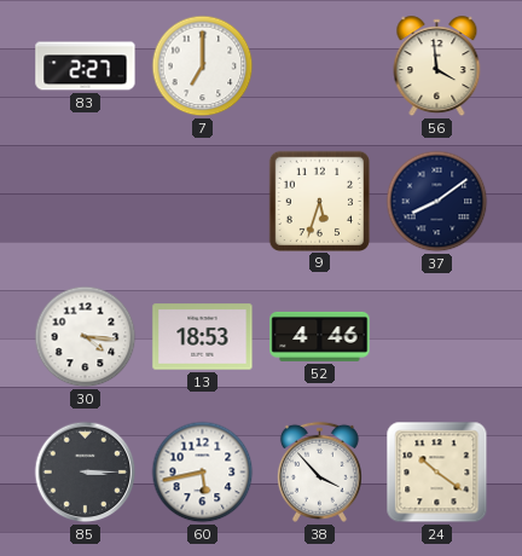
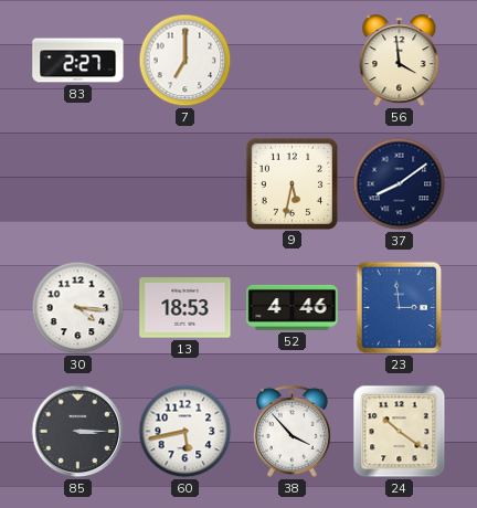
9: 5:33 -> 5:32
23: none -> 2:59
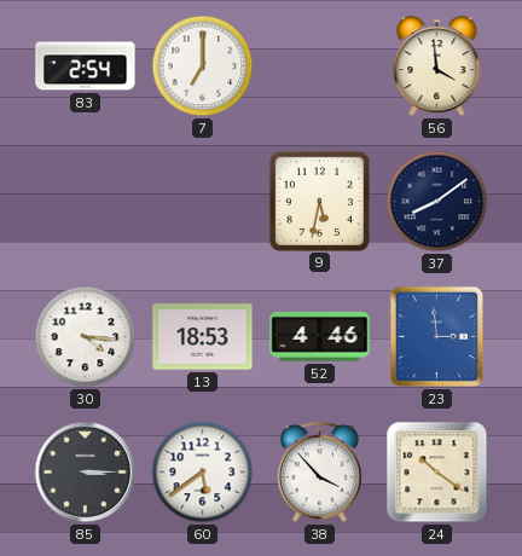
83: 2:27 -> 2:54
60: 5:43 -> 5:39
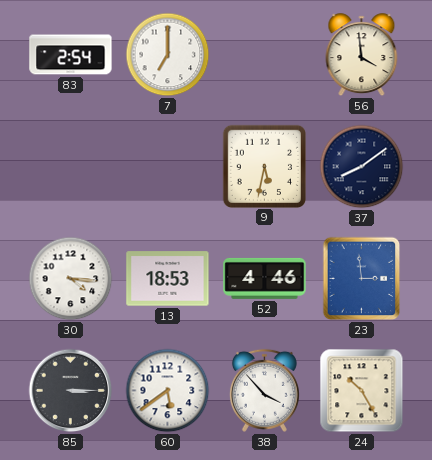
24: 10:21 -> 10:25
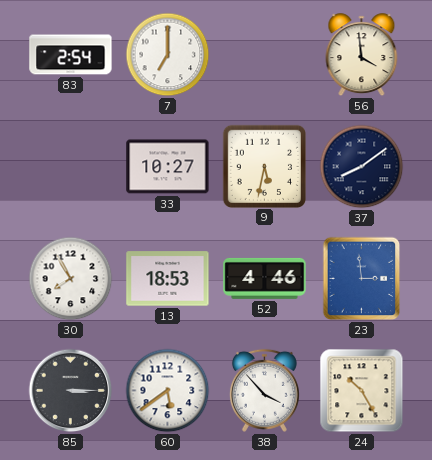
33: none -> 10:27
30: 4:16 -> 7:55
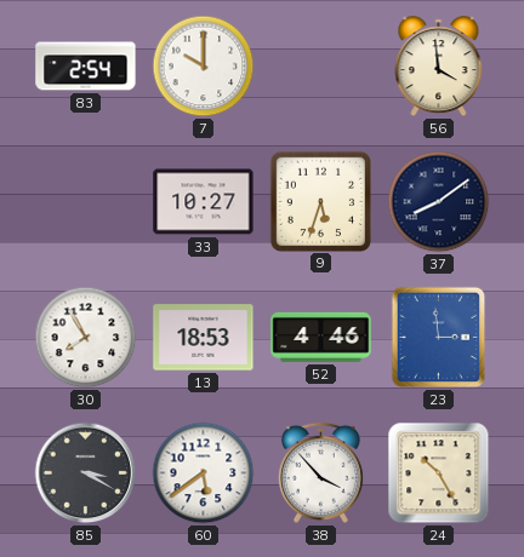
7: 7:00 -> 10:00
9: 5:32 -> 5:33
85: 3:15 -> 3:20
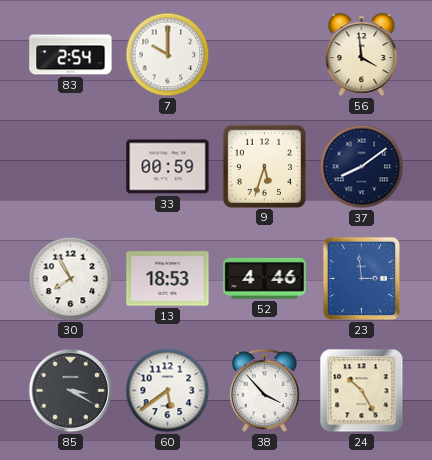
33: 10:27 -> 00:59
